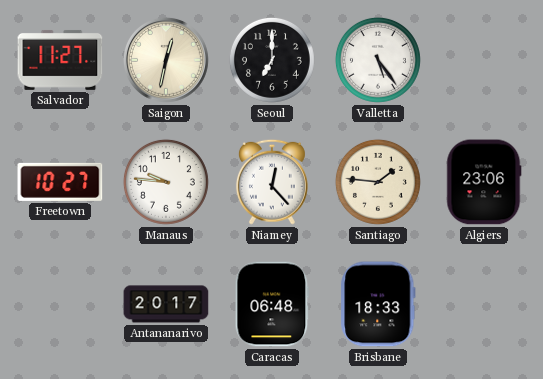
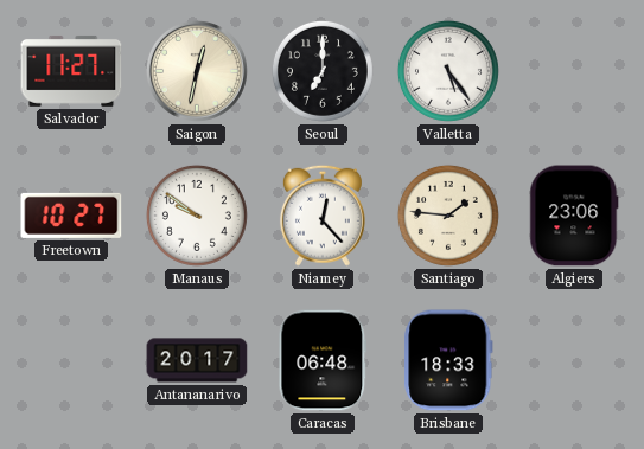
Manaus: 9:46 -> 9:51
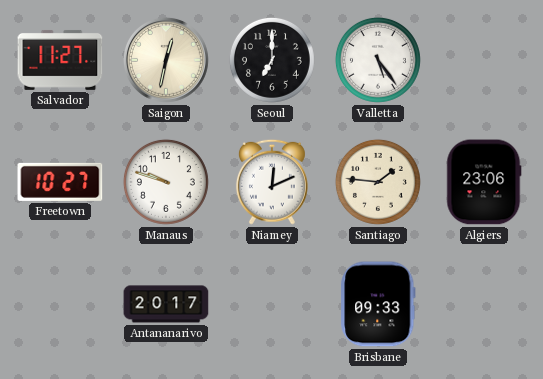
Manaus: 9:51 -> 9:48
Niamey: 12:23 -> 12:11
Caracas: 06:48 -> none
Brisbane: 18:33 -> 09:33
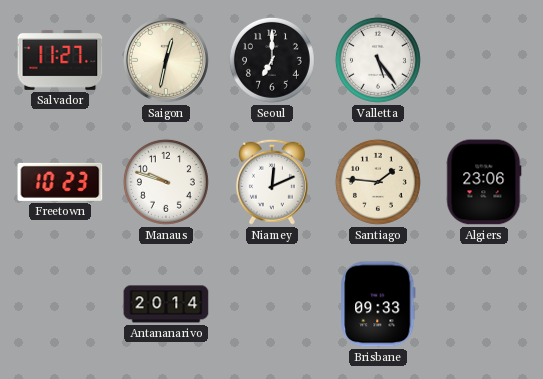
Freetown: 10:27 -> 10:23
Antananarivo: 20:17 -> 20:14
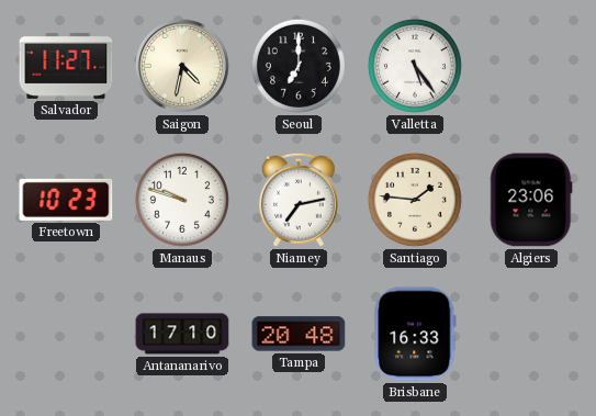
Saigon: 12:32 -> 4:32
Niamey: 12:11 -> 7:13
Antananarivo: 20:14 -> 17:10
Tampa: none -> 20:48
Brisbane: 09:33 -> 16:33
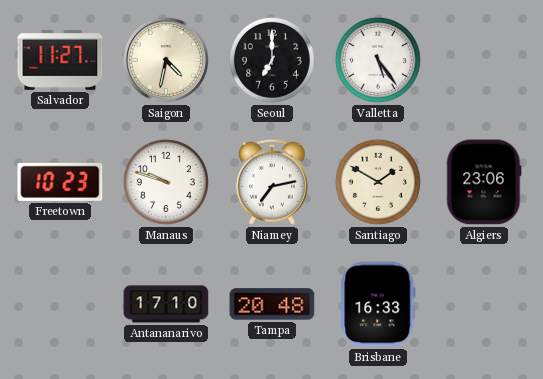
Santiago: 1:46 -> 1:50
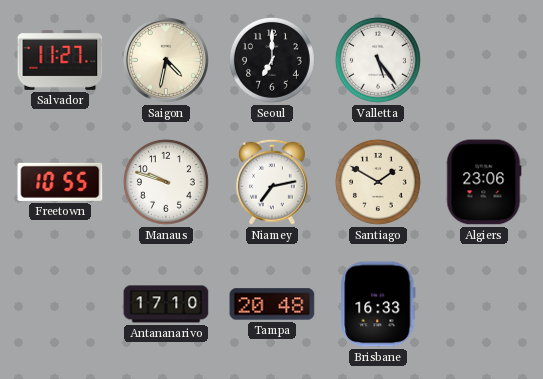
Freetown: 10:23 -> 10:55
